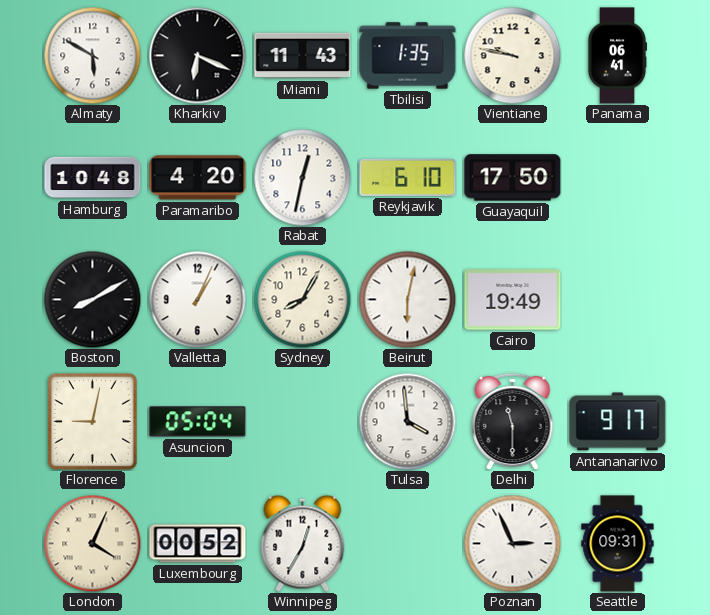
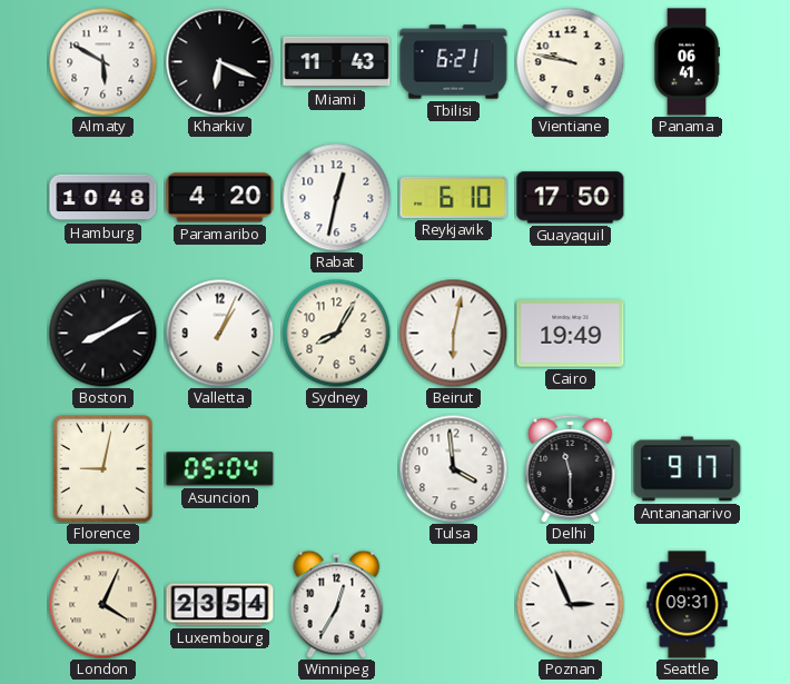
Tbilisi: 1:35 -> 6:21
Luxembourg: 00:52 -> 23:54
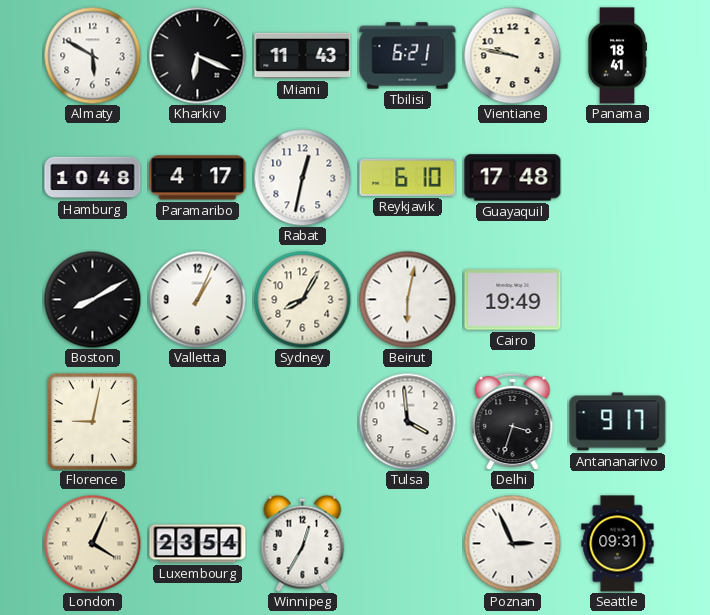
Panama: 06:41 -> 18:41
Paramaribo: 4:20 -> 4:17
Guayaquil: 17:50 -> 17:48
Asuncion: 05:04 -> none
Delhi: 11:30 -> 3:33
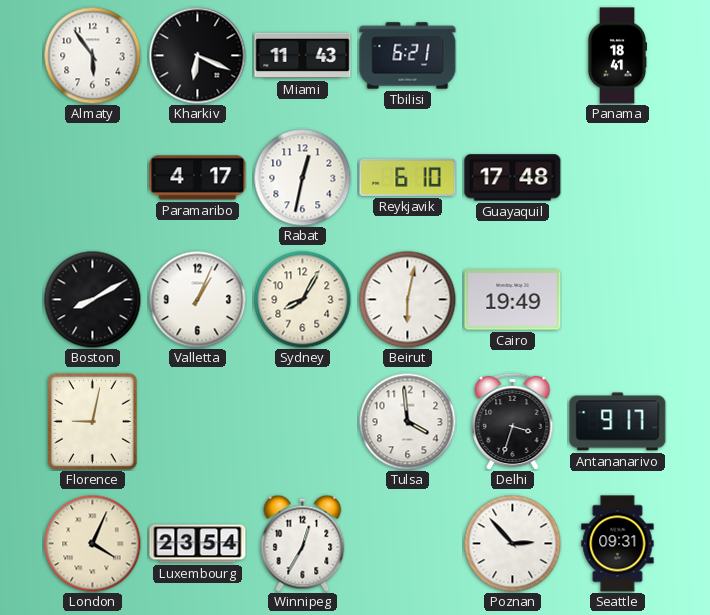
Almaty: 5:50 -> 5:54
Vientiane: 9:47 -> none
Hamburg: 10:48 -> none
Poznan: 2:56 -> 2:53
